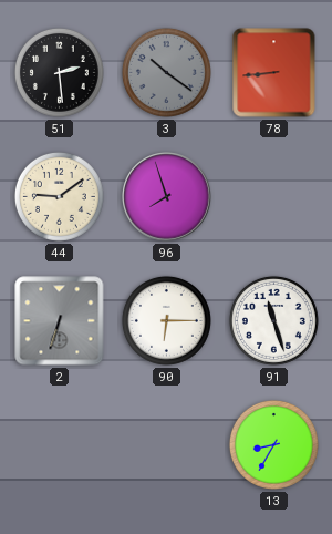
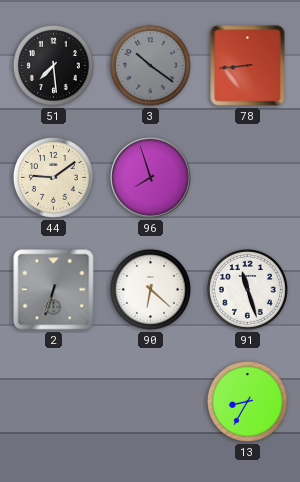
51: 2:29 -> 7:29
90: 6:15 -> 6:22
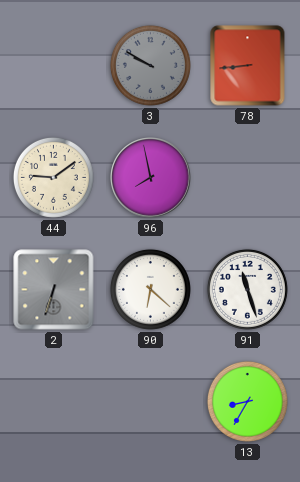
51: 7:29 -> none
3: 10:21 -> 9:50
96: 7:57 -> 7:58
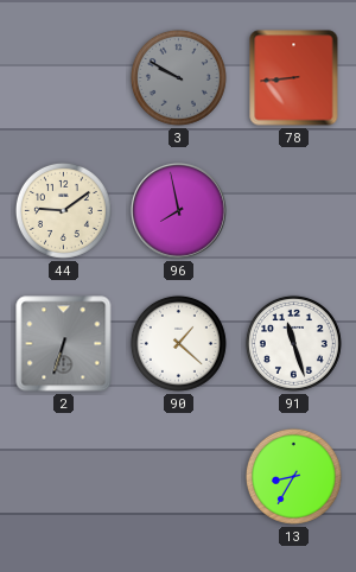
90: 6:22 -> 1:22
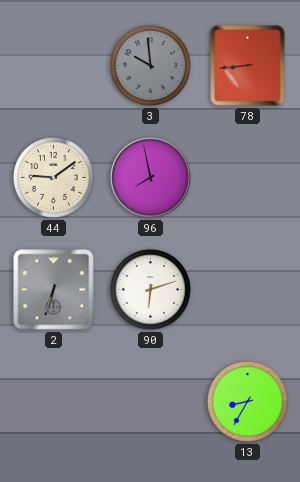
3: 9:50 -> 9:59
90: 1:22 -> 6:12
91: 11:27 -> none
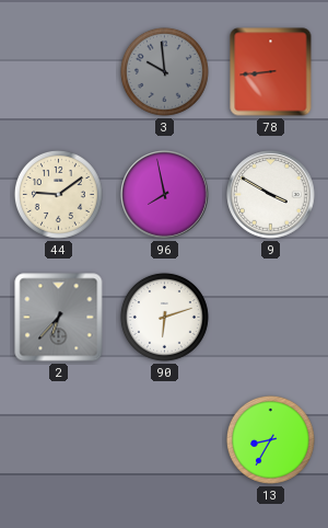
9: none -> 3:50
2: 6:33 -> 6:37
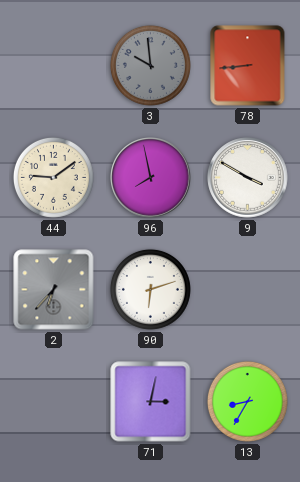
71: none -> 3:02
